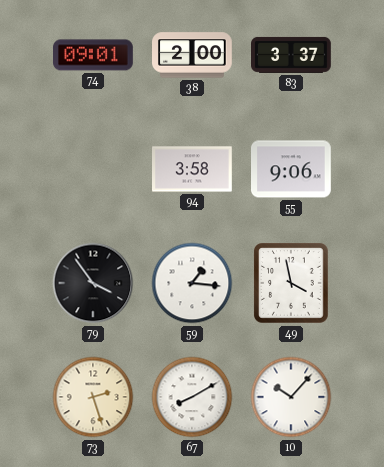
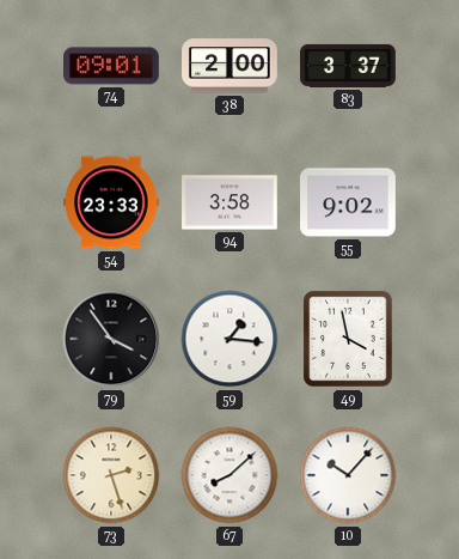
54: none -> 23:33
55: 9:06 -> 9:02
67: 8:10 -> 8:08
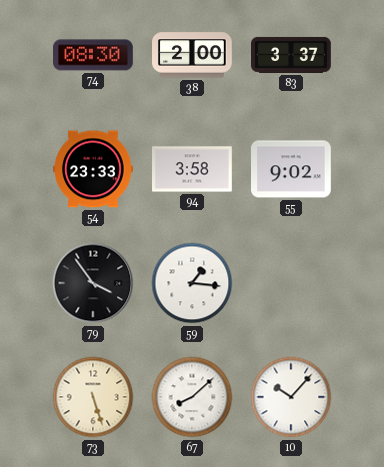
74: 09:01 -> 08:30
49: 3:58 -> none
73: 2:27 -> 5:27
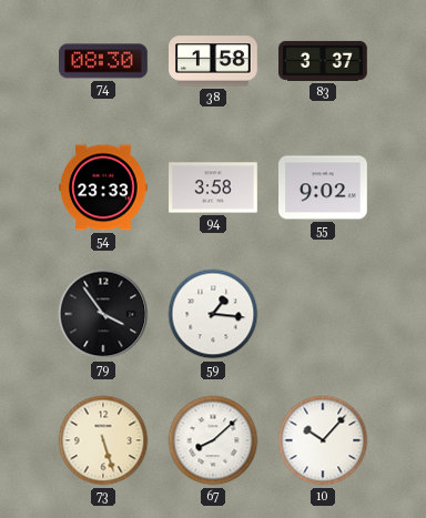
38: 2:00 -> 1:58
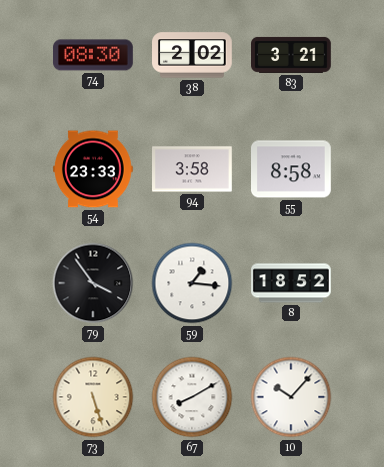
38: 1:58 -> 2:02
83: 3:37 -> 3:21
55: 9:02 -> 8:58
8: none -> 18:52
67: 8:08 -> 8:10
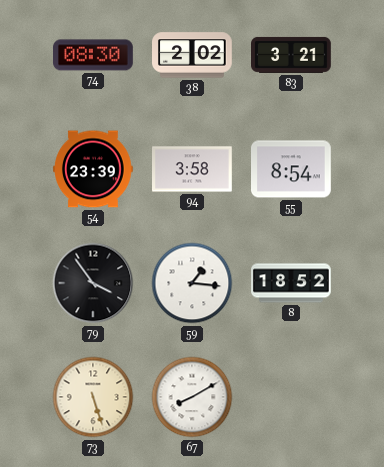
54: 23:33 -> 23:39
55: 8:58 -> 8:54
10: 10:07 -> none
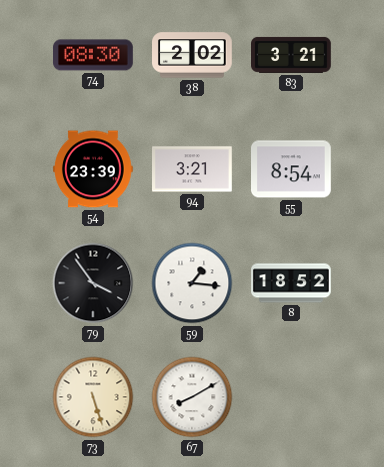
94: 3:58 -> 3:21
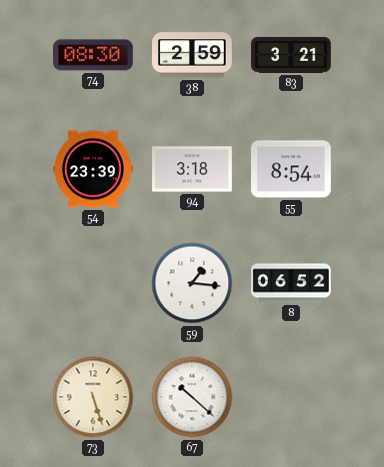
38: 2:02 -> 2:59
94: 3:21 -> 3:18
79: 3:54 -> none
8: 18:52 -> 06:52
67: 8:10 -> 10:22
